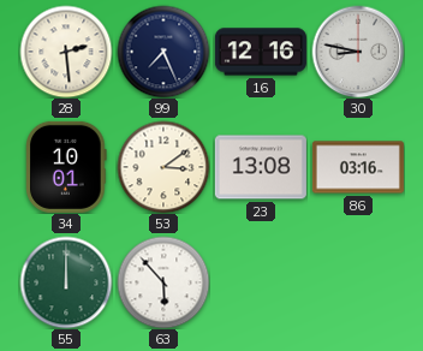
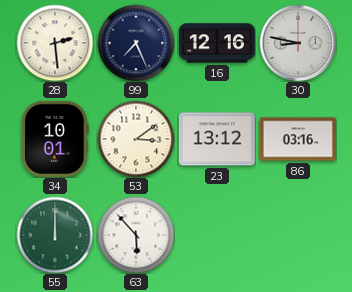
23: 13:08 -> 13:12
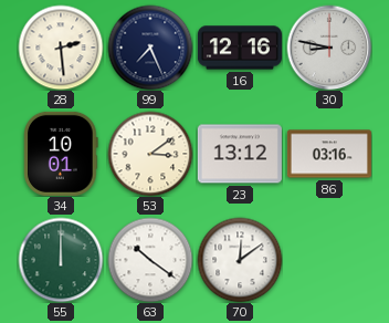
63: 5:53 -> 10:21
70: none -> 12:09
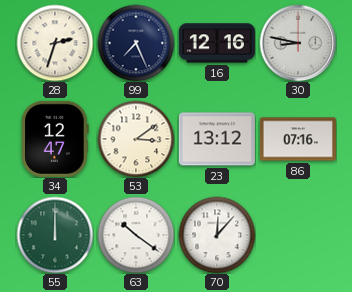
28: 2:29 -> 2:33
34: 10:01 -> 12:47
86: 03:16 -> 07:16
70: 12:09 -> 12:07
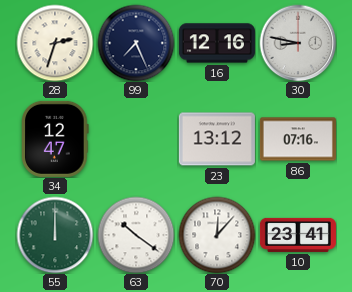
53: 3:09 -> none
10: none -> 23:41
